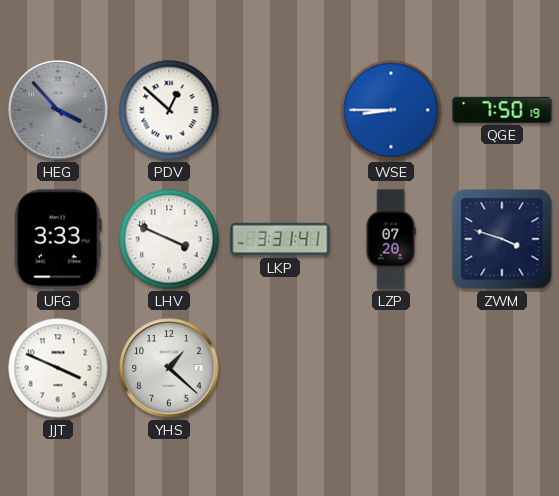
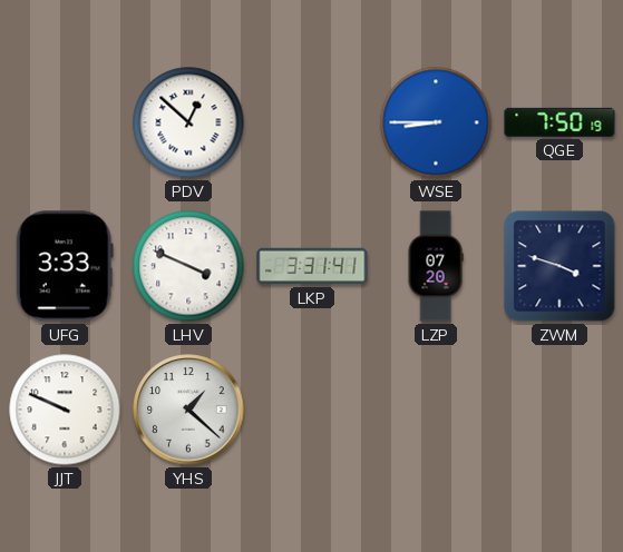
HEG: 3:53 -> none
JJT: 3:49 -> 9:49
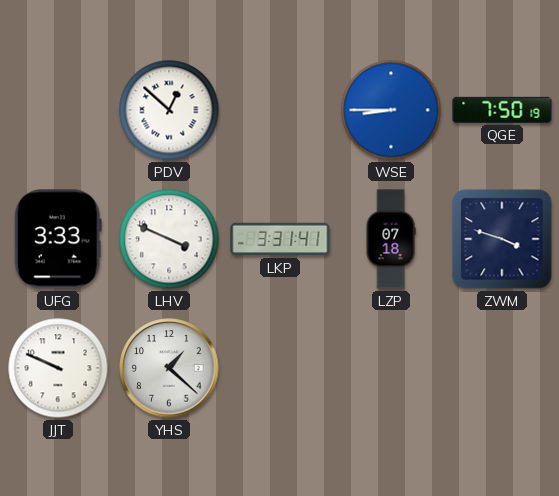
LZP: 07:20 -> 07:18
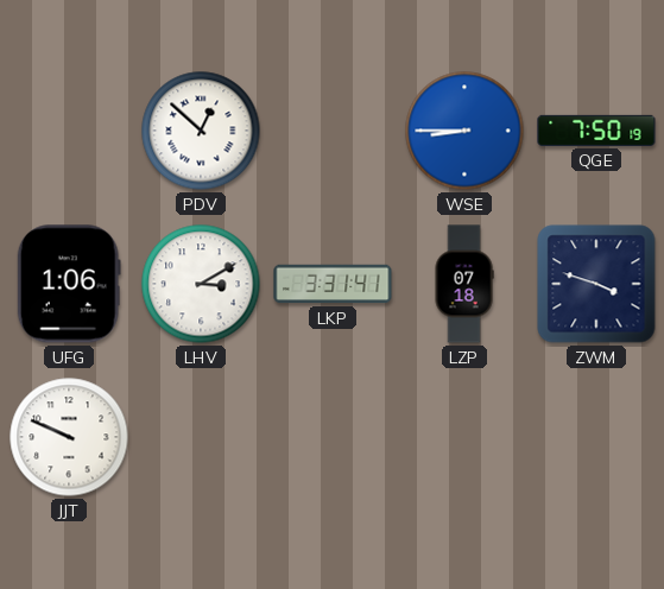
UFG: 3:33 -> 1:06
LHV: 3:49 -> 3:10
YHS: 1:22 -> none
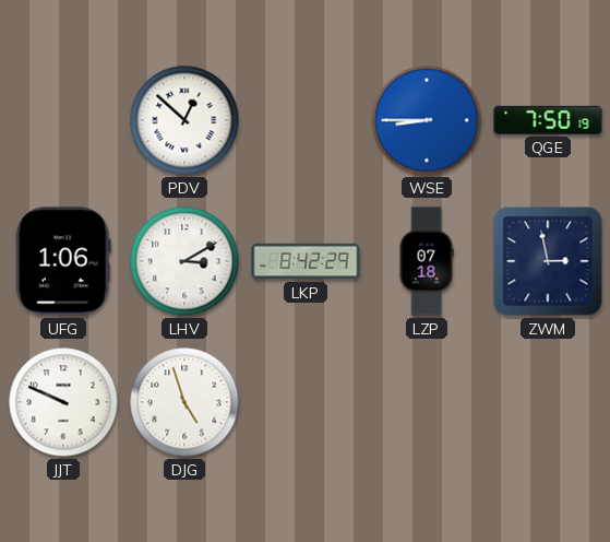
LKP: 3:31 -> 8:42
ZWM: 3:48 -> 2:58
DJG: none -> 4:57
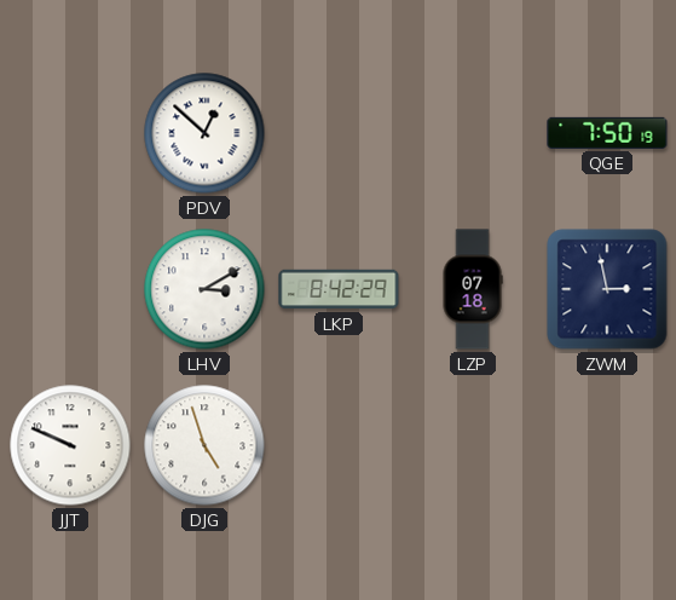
WSE: 8:45 -> none
UFG: 1:06 -> none
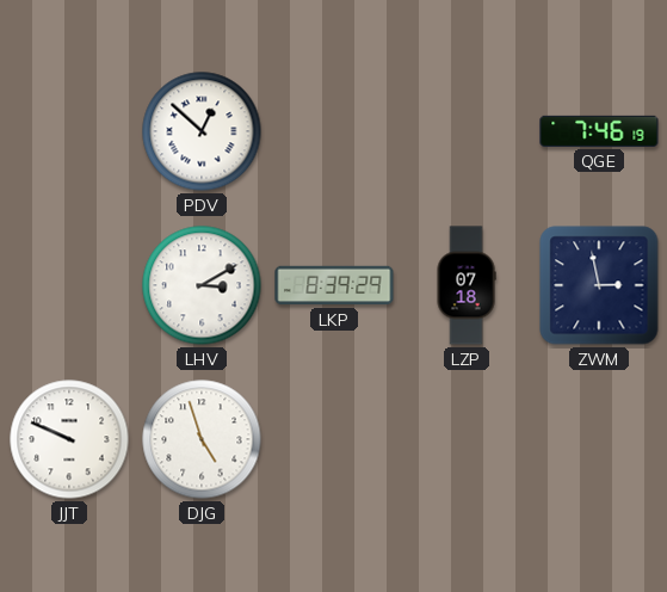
QGE: 7:50 -> 7:46
LKP: 8:42 -> 8:39
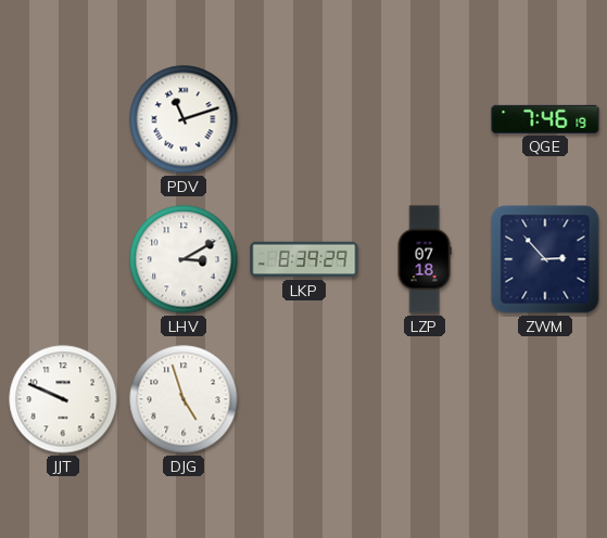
PDV: 12:52 -> 11:12
ZWM: 2:58 -> 2:53
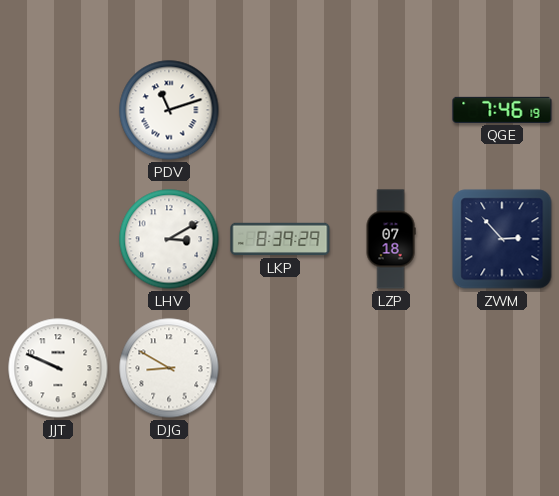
DJG: 4:57 -> 8:50
